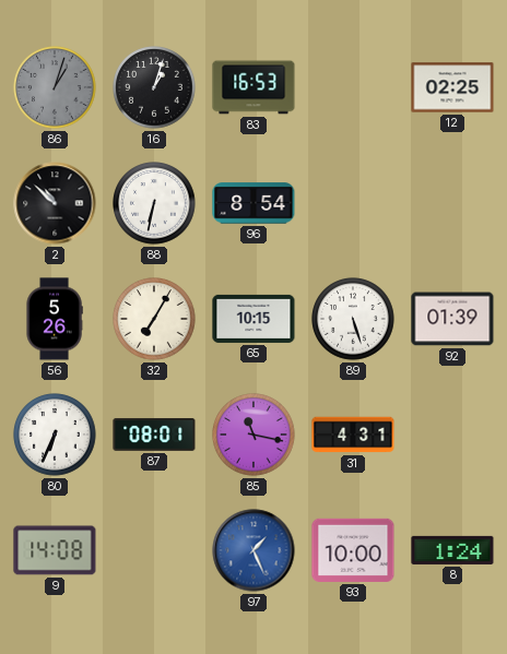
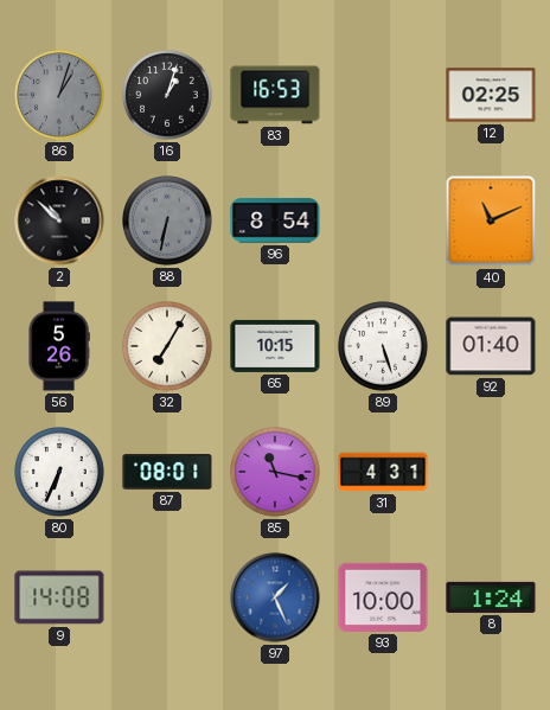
88 dial: white -> grey
40: none -> 11:11
92: 01:39 -> 01:40
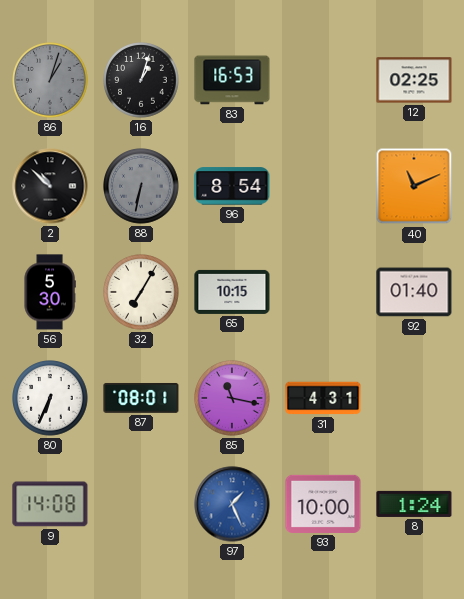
56: 5:26 -> 5:30
89: 5:27 -> none
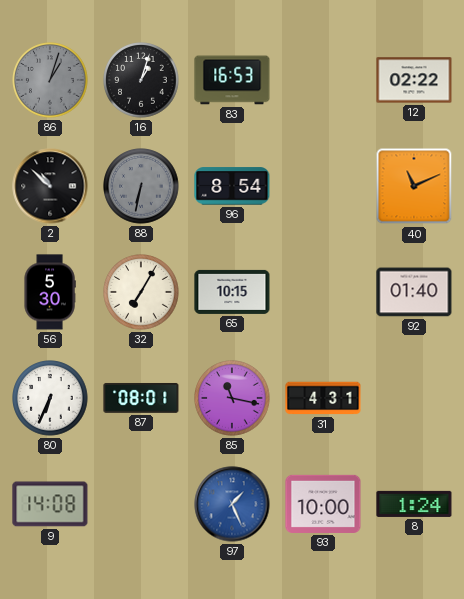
12: 02:25 -> 02:22
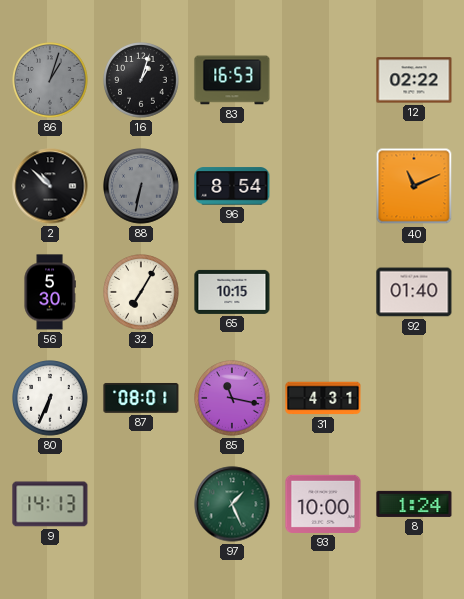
9: 14:08 -> 14:13
97 dial: blue -> green
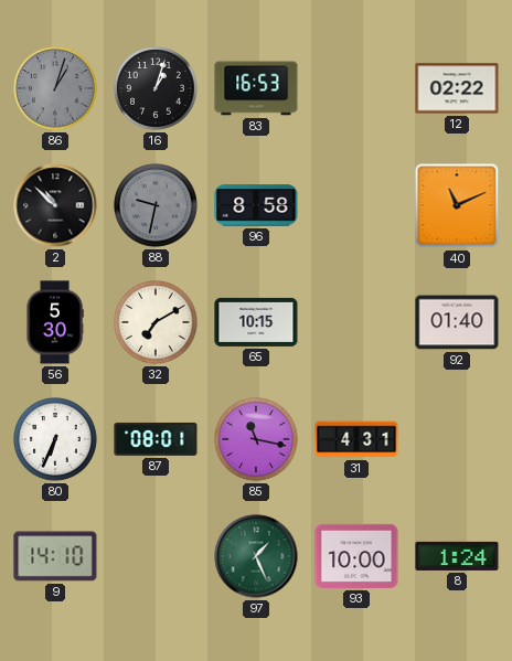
88: 6:32 -> 9:32
96: 8:54 -> 8:58
32: 7:05 -> 7:10
9: 14:13 -> 14:10
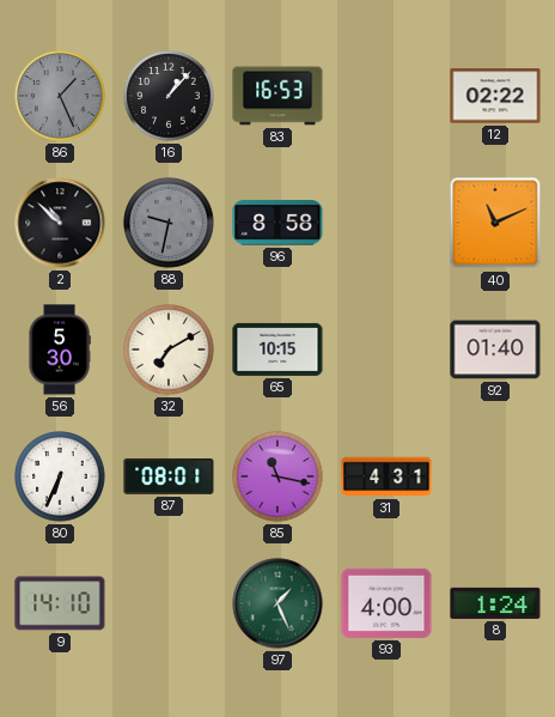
86: 1:03 -> 1:26
16: 1:03 -> 1:07
93: 10:00 -> 4:00
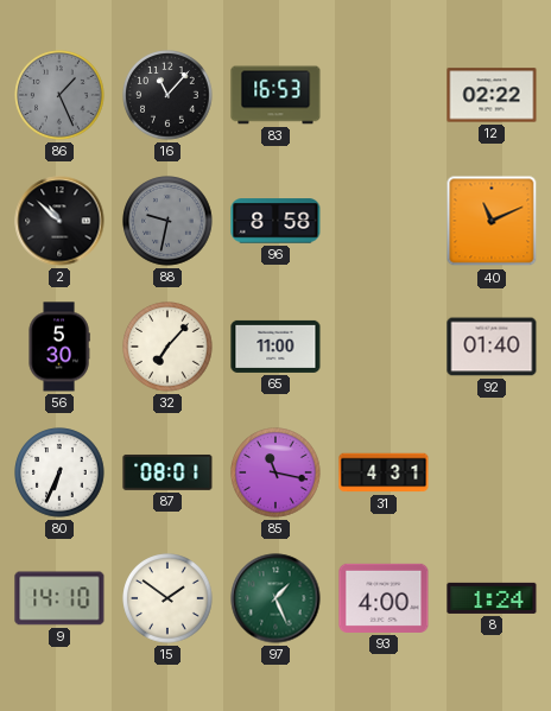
16: 1:07 -> 11:07
32: 7:10 -> 7:07
65: 10:15 -> 11:00
15: none -> 1:51
